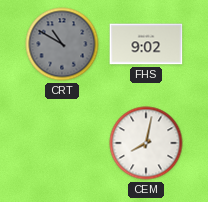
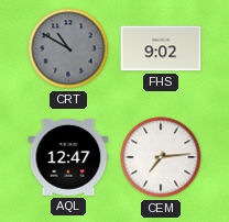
AQL: none -> 12:47
CEM: 8:02 -> 7:14
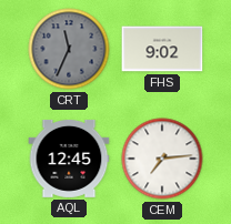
CRT: 10:50 -> 11:34
AQL: 12:47 -> 12:45
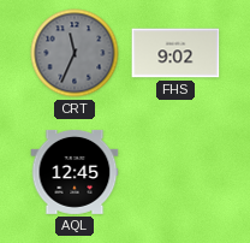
CEM: 7:14 -> none
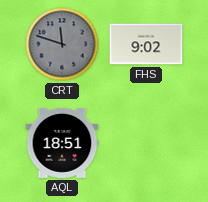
CRT: 11:34 -> 11:48
AQL: 12:45 -> 18:51
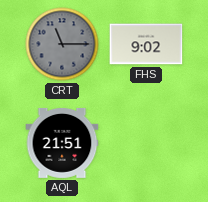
CRT: 11:48 -> 11:15
AQL: 18:51 -> 21:51
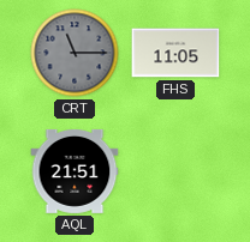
FHS: 9:02 -> 11:05
